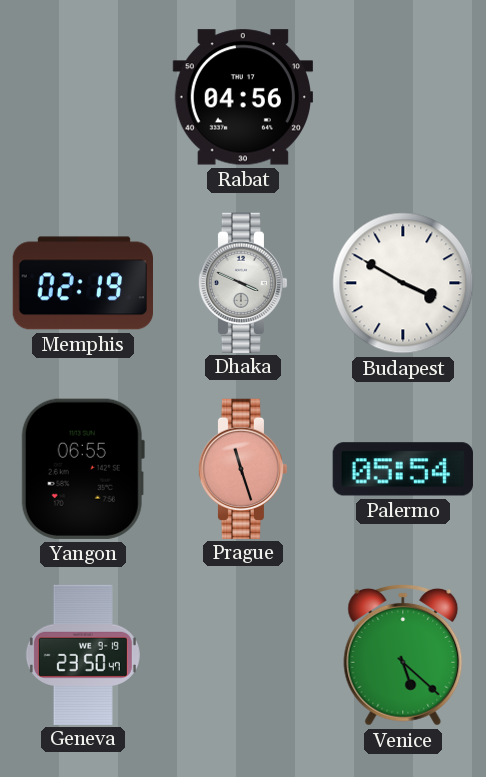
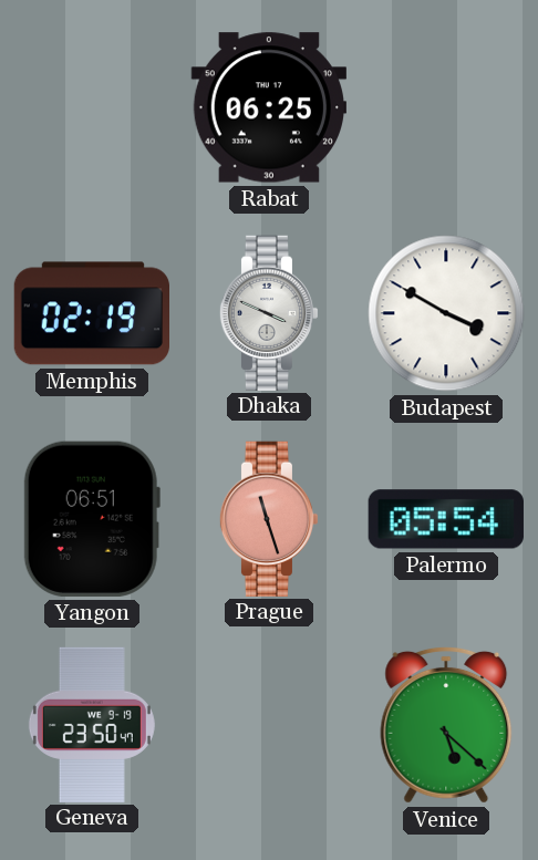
Rabat: 04:56 -> 06:25
Yangon: 06:55 -> 06:51
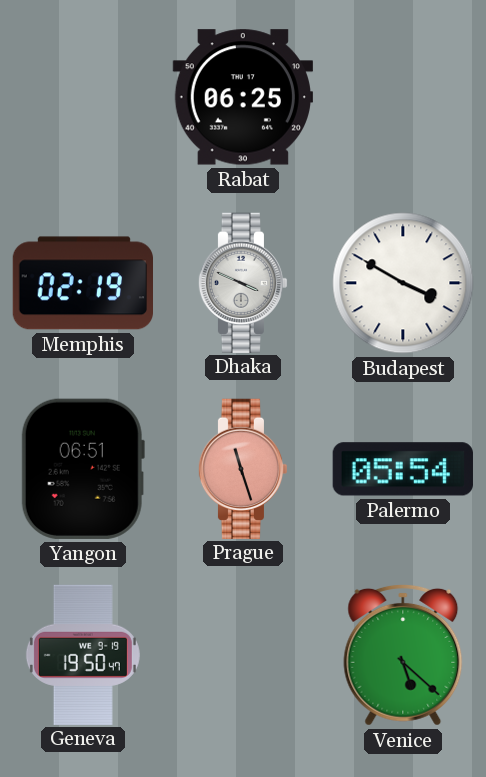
Geneva: 23:50 -> 19:50
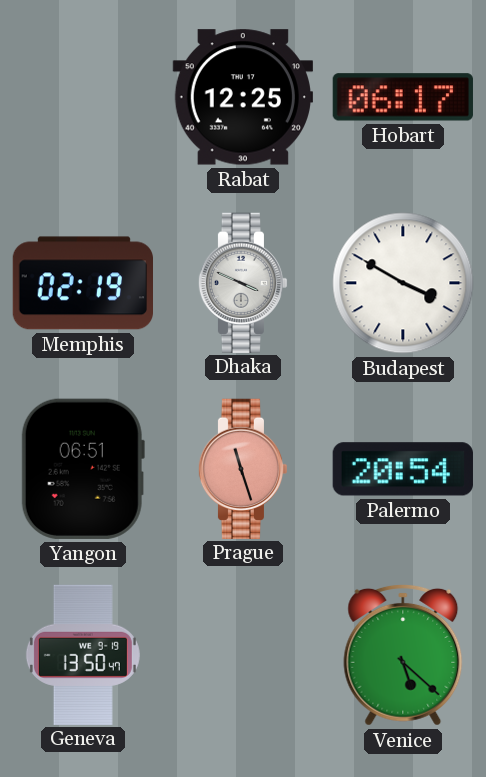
Rabat: 06:25 -> 12:25
Hobart: none -> 06:17
Palermo: 05:54 -> 20:54
Geneva: 19:50 -> 13:50
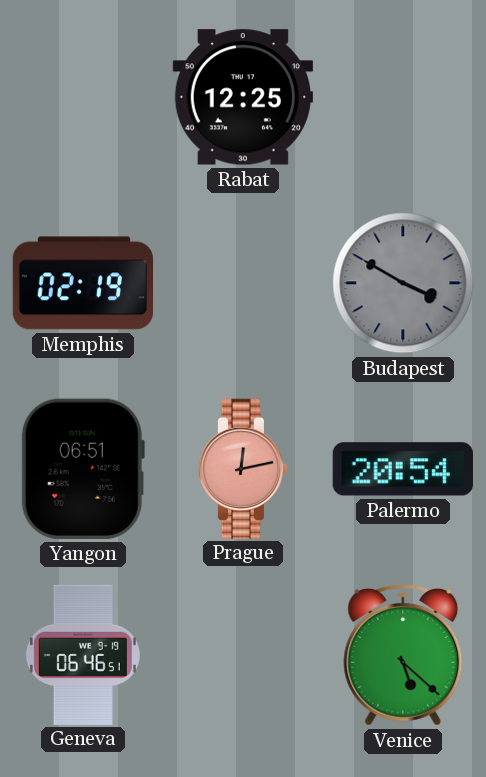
Hobart: 06:17 -> none
Dhaka: 3:49 -> none
Budapest dial: white -> grey
Prague: 11:27 -> 12:13
Geneva: 13:50 -> 06:46
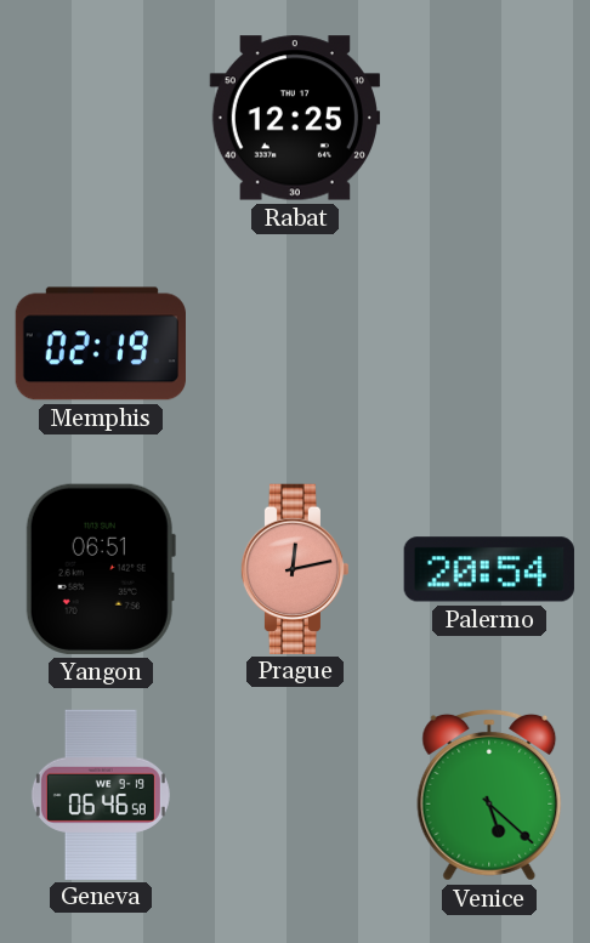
Budapest: 3:50 -> none
Geneva: 06:46:51 -> 06:46:58
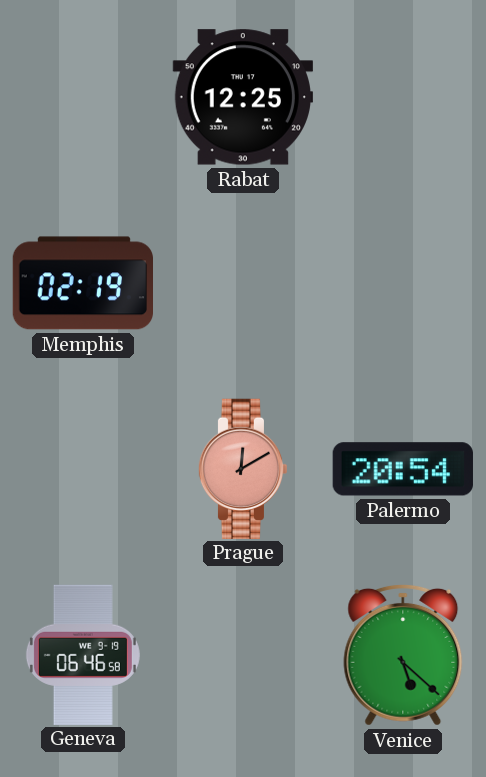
Yangon: 06:51 -> none
Prague: 12:13 -> 12:10
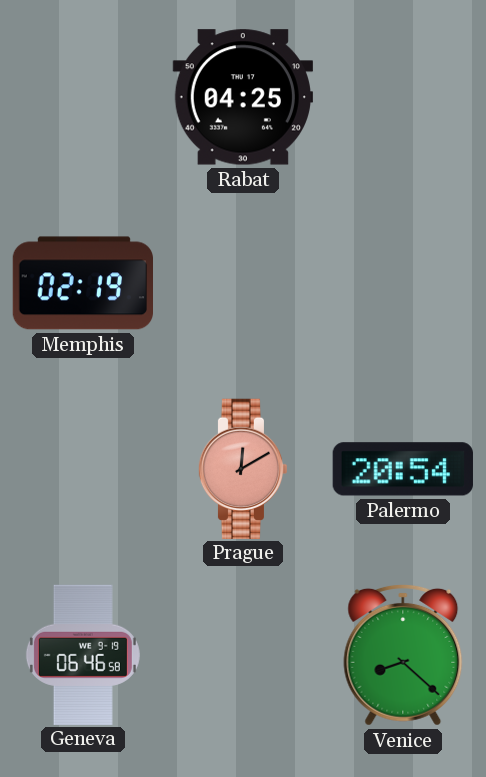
Rabat: 12:25 -> 04:25
Venice: 5:22 -> 8:22
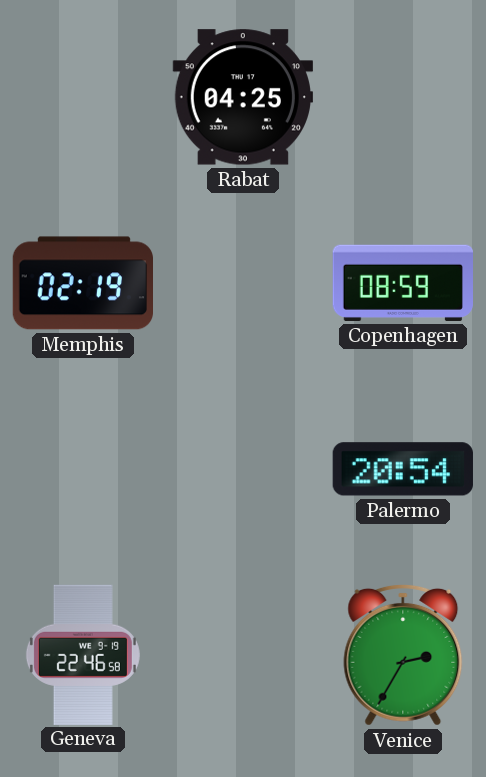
Copenhagen: none -> 08:59
Prague: 12:10 -> none
Geneva: 06:46 -> 22:46
Venice: 8:22 -> 2:35
